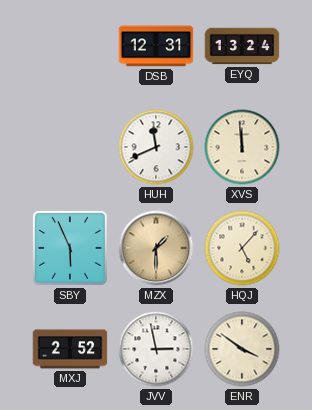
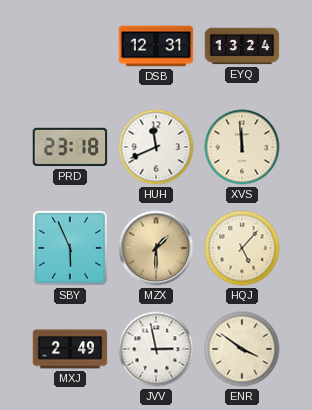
PRD: none -> 23:18
MXJ: 2:52 -> 2:49
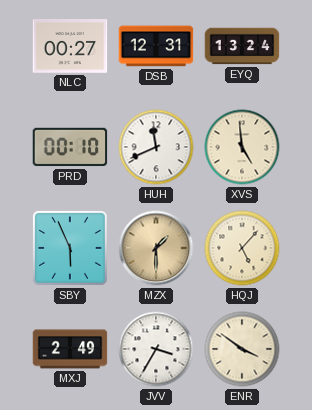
NLC: none -> 00:27
PRD: 23:18 -> 00:10
XVS: 11:59 -> 4:59
JVV: 2:58 -> 3:35
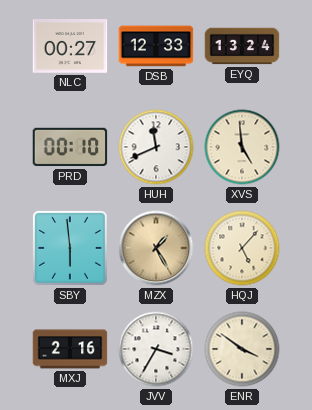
DSB: 12:31 -> 12:33
SBY: 5:56 -> 5:59
MZX: 1:30 -> 1:25
MXJ: 2:49 -> 2:16
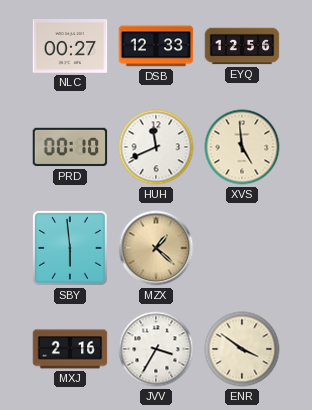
EYQ: 13:24 -> 12:56
MZX: 1:25 -> 1:22
HQJ: 5:07 -> none
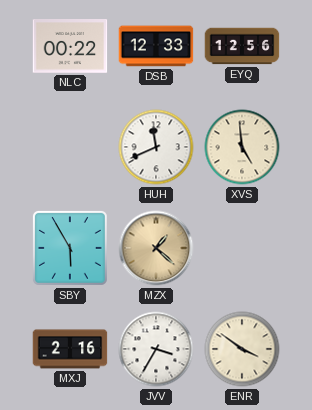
NLC: 00:27 -> 00:22
PRD: 00:10 -> none
SBY: 5:59 -> 5:55
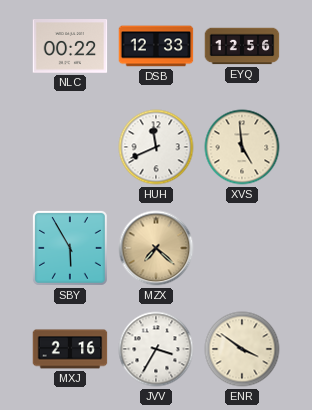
MZX: 1:22 -> 7:22
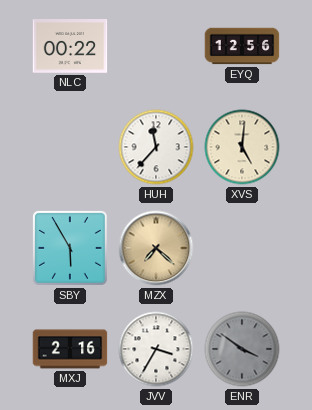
DSB: 12:33 -> none
HUH: 11:41 -> 11:37
XVS: 4:59 -> 5:01
ENR dial: cream -> grey
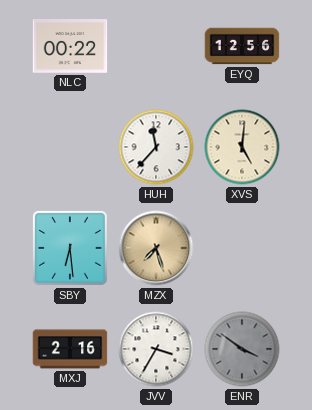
SBY: 5:55 -> 6:29
MZX: 7:22 -> 7:27
